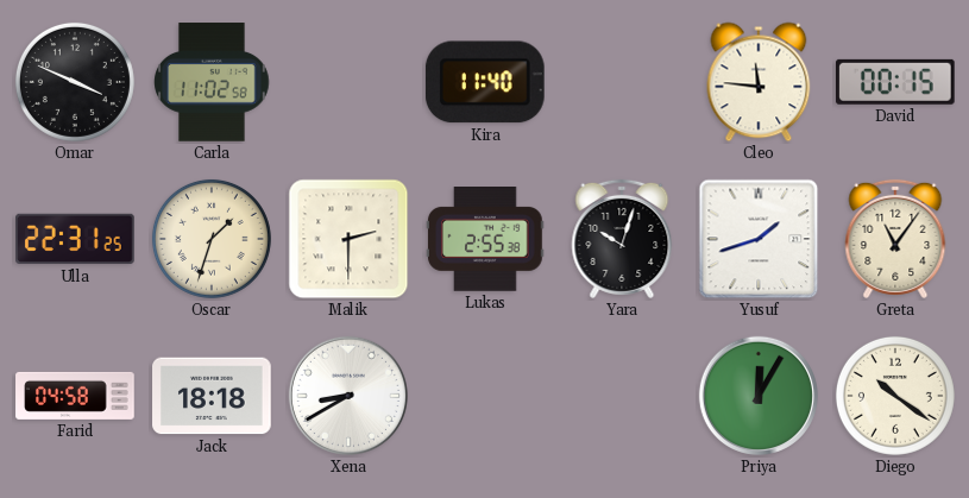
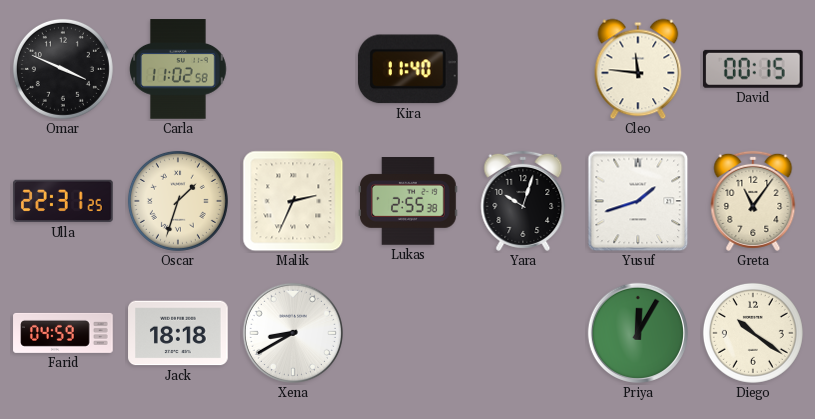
Malik: 2:30 -> 2:34
Farid: 04:58 -> 04:59
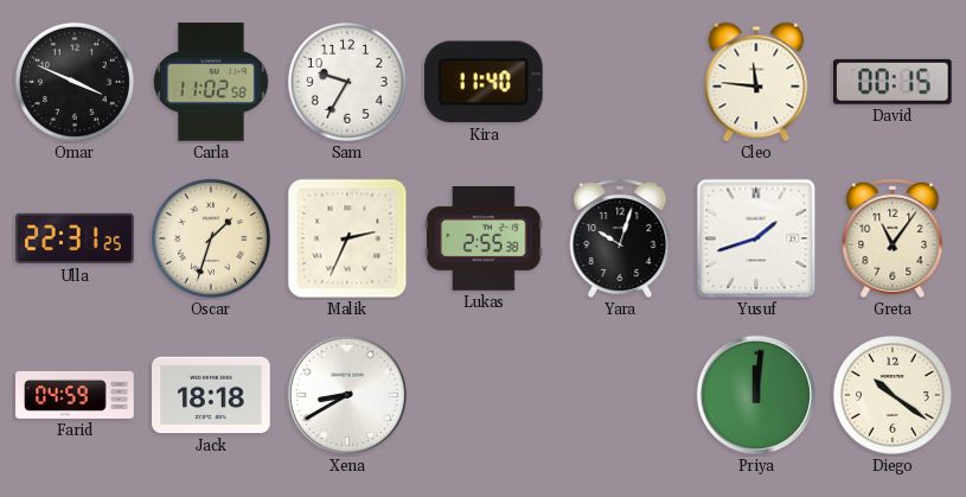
Sam: none -> 9:35
Priya: 12:05 -> 12:01
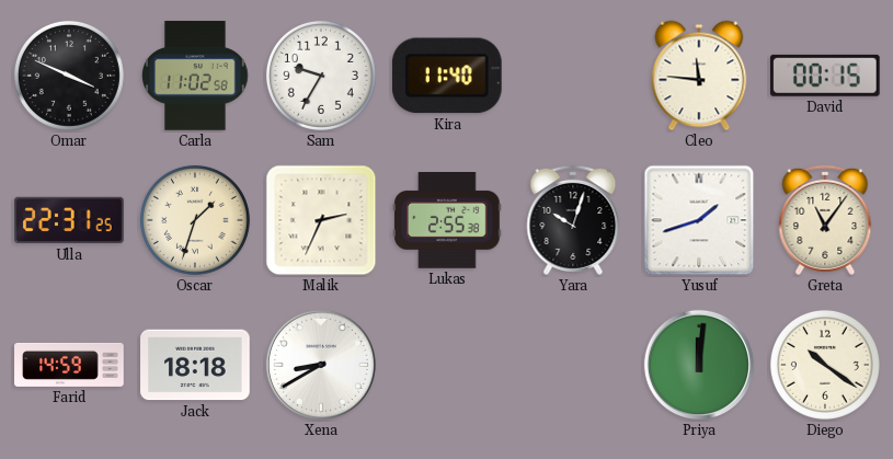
Farid: 04:59 -> 14:59
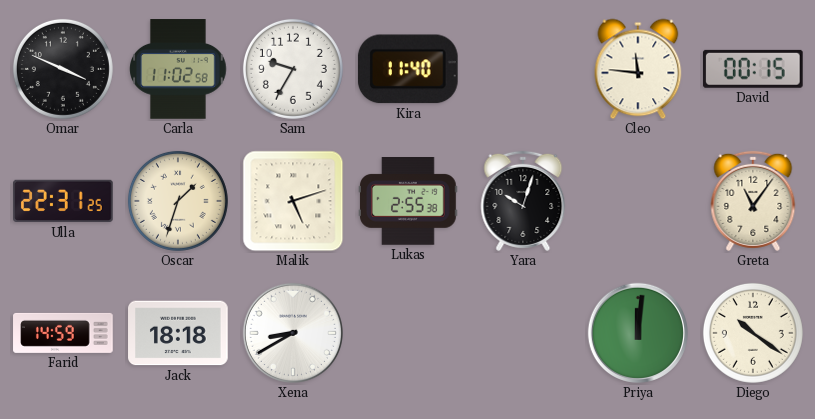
Malik: 2:34 -> 5:12
Yusuf: 1:42 -> none
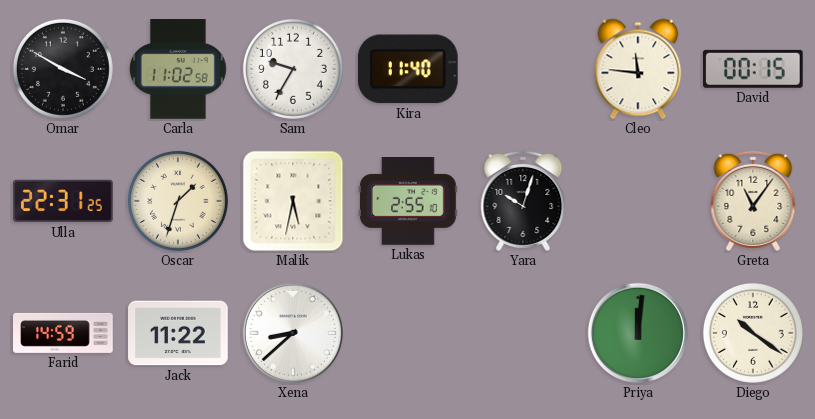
Omar: 3:49 -> 3:50
Malik: 5:12 -> 5:32
Lukas: 2:55:38 -> 2:55:10
Jack: 18:18 -> 11:22
Xena: 8:40 -> 8:38
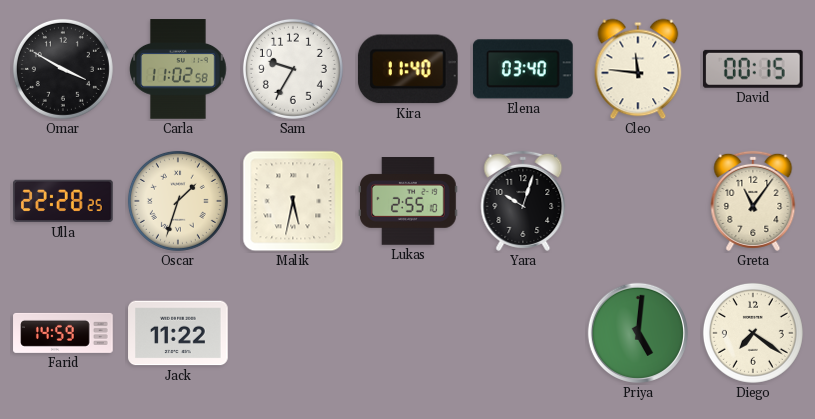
Elena: none -> 03:40
Ulla: 22:31 -> 22:28
Xena: 8:38 -> none
Priya: 12:01 -> 5:01
Diego: 10:21 -> 7:21
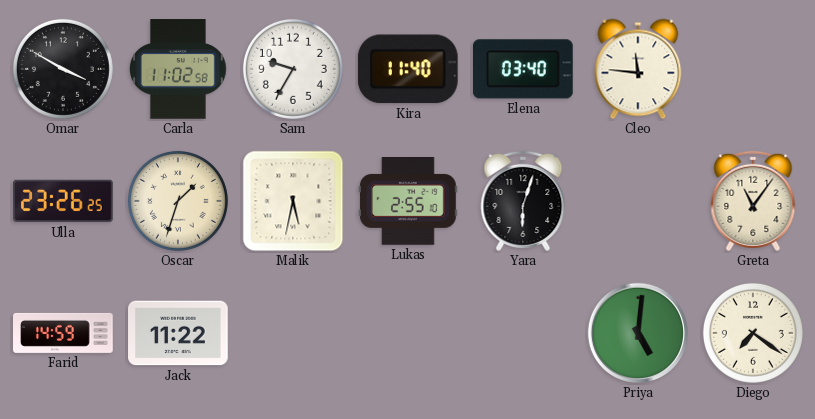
David: 00:15 -> none
Ulla: 22:28 -> 23:26
Yara: 10:03 -> 6:03
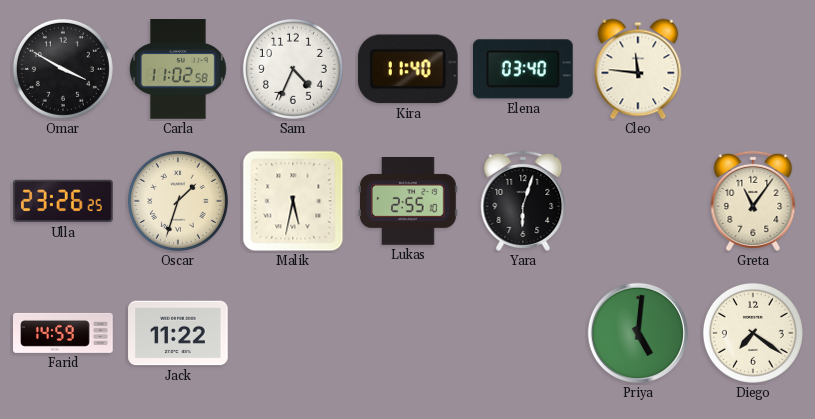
Sam: 9:35 -> 4:34
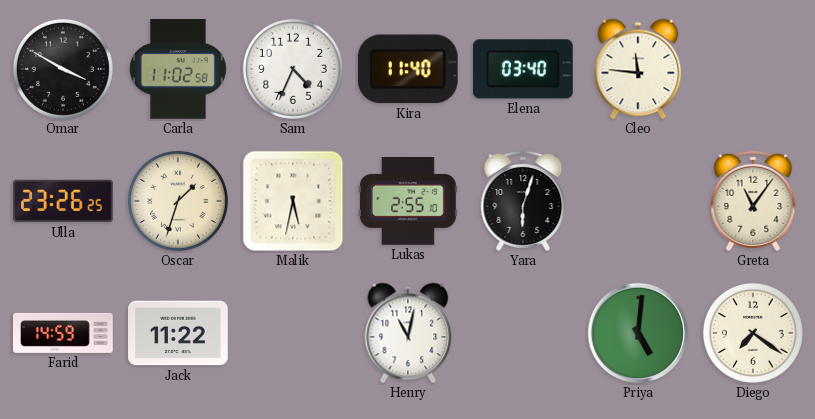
Henry: none -> 11:02
